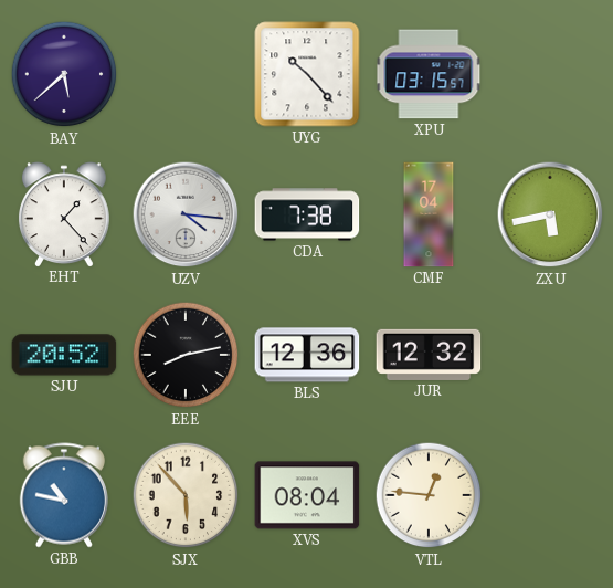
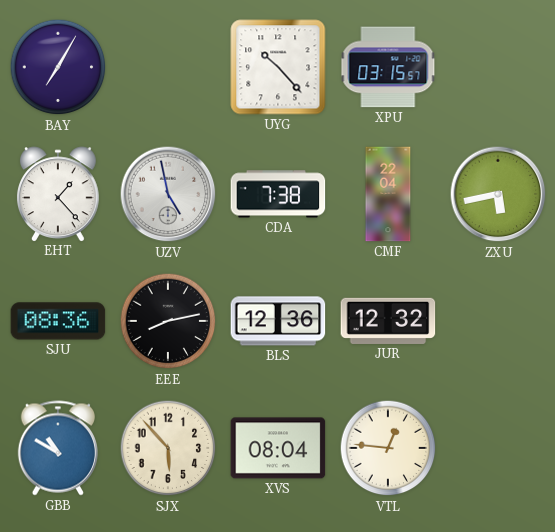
BAY: 5:38 -> 7:05
UZV: 4:16 -> 4:58
CMF: 17:04 -> 22:04
SJU: 20:52 -> 08:36
GBB: 10:47 -> 10:50
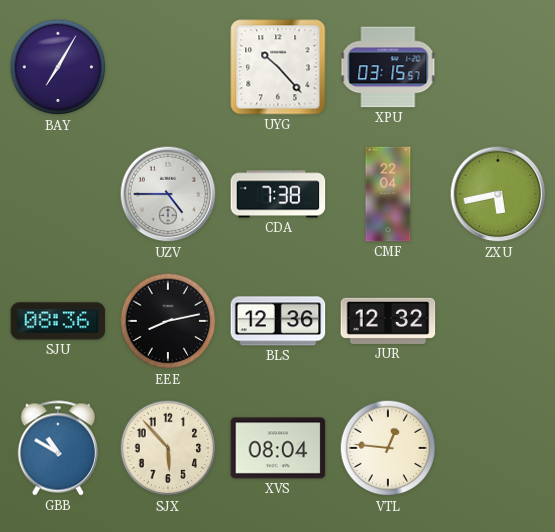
EHT: 1:23 -> none
UZV: 4:58 -> 4:45
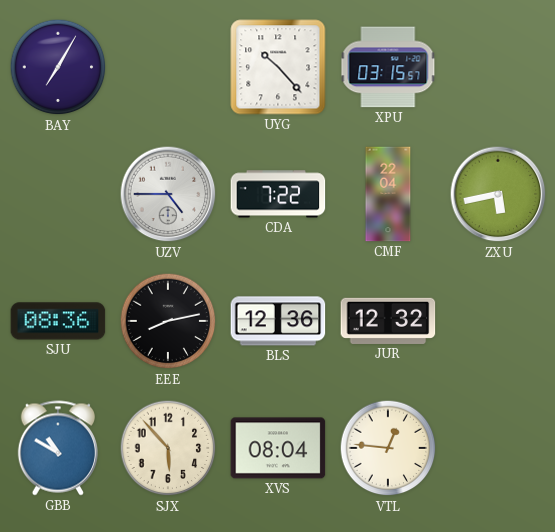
CDA: 7:38 -> 7:22
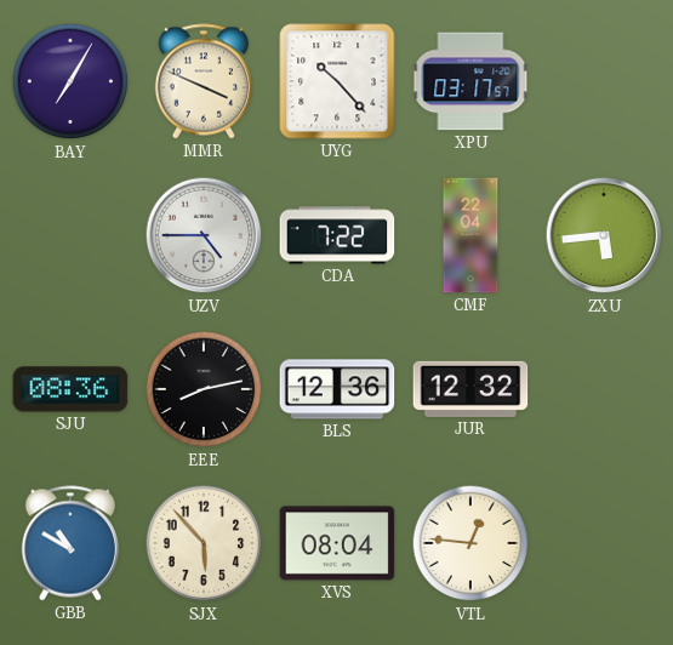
MMR: none -> 3:49
XPU: 03:15 -> 03:17
ZXU: 5:43 -> 5:44
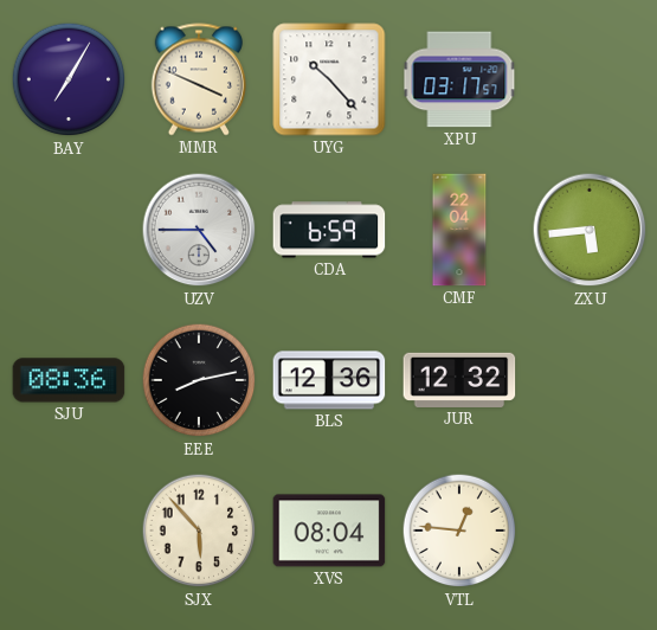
CDA: 7:22 -> 6:59
GBB: 10:50 -> none
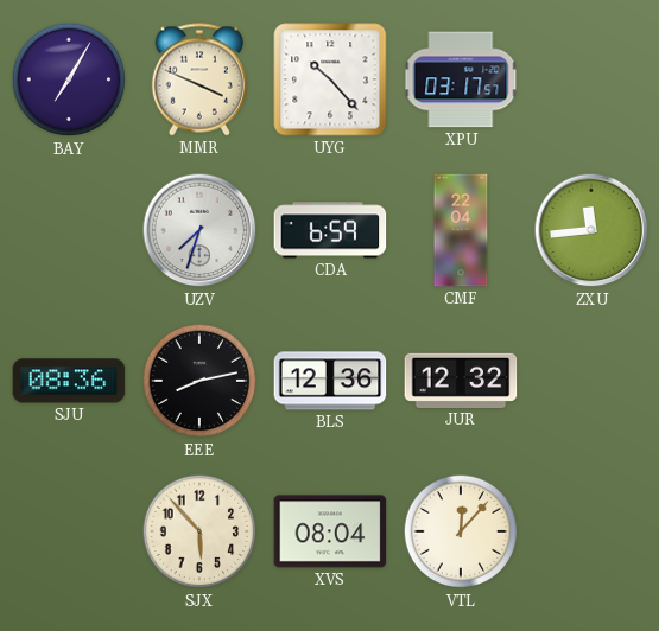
UZV: 4:45 -> 7:33
ZXU: 5:44 -> 11:44
VTL: 12:46 -> 12:07
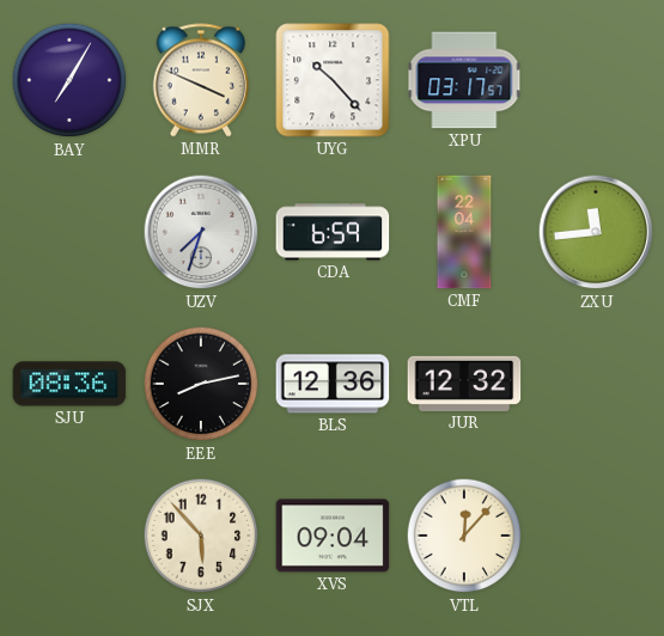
XVS: 08:04 -> 09:04
